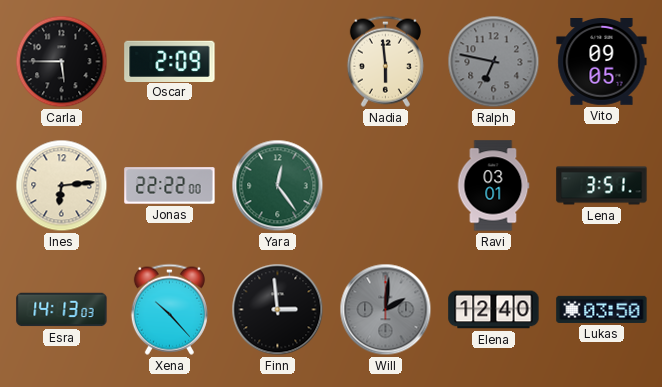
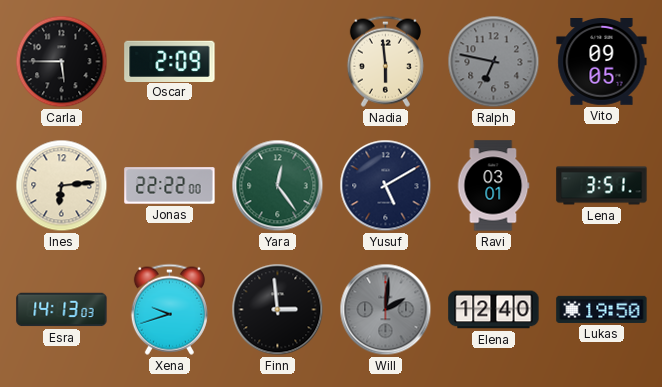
Yusuf: none -> 5:10
Xena: 10:23 -> 9:42
Lukas: 03:50 -> 19:50
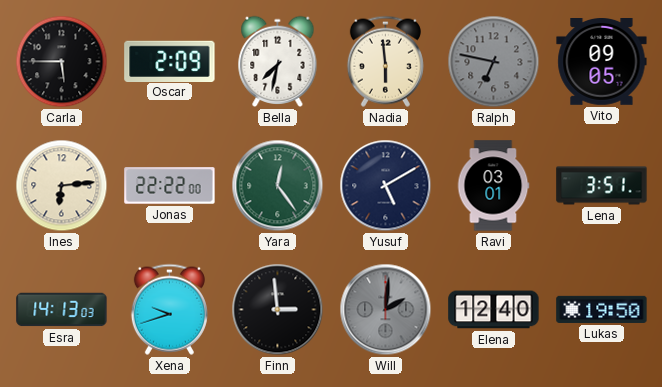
Bella: none -> 7:32
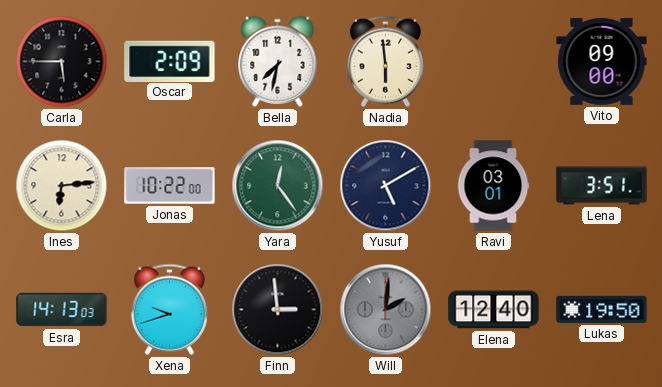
Ralph: 6:47 -> none
Vito: 09:05 -> 09:00
Jonas: 22:22 -> 10:22
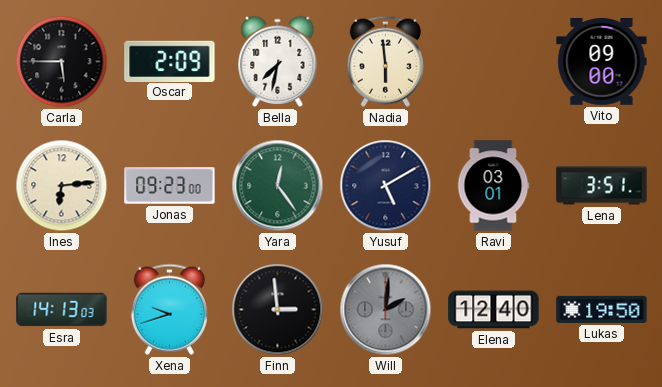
Jonas: 10:22 -> 09:23
